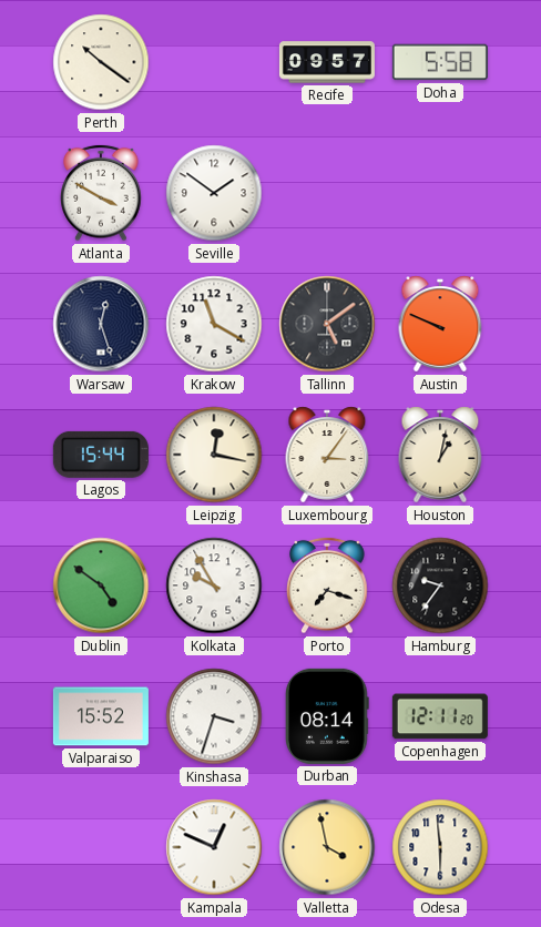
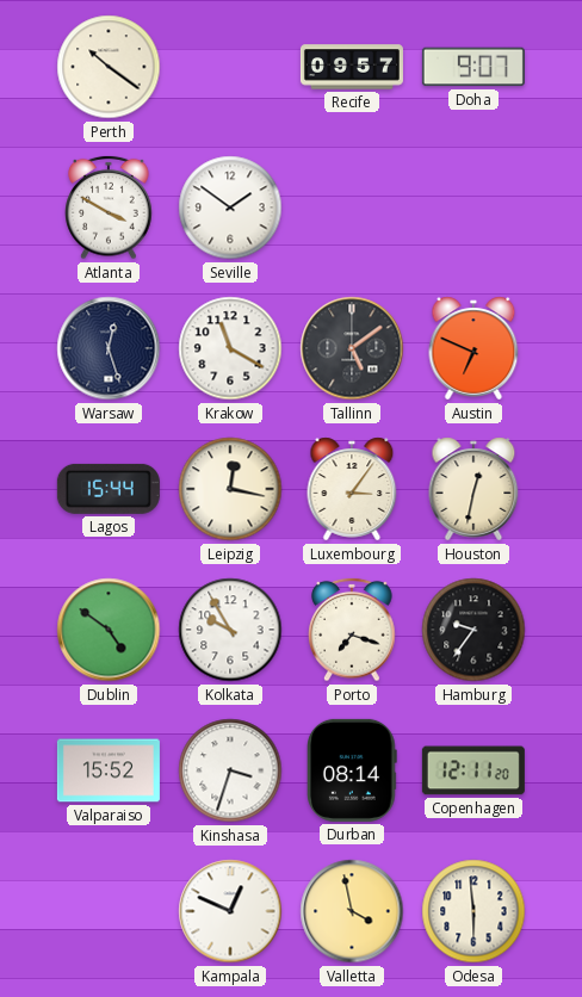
Doha: 5:58 -> 9:07
Austin: 9:49 -> 6:49
Houston: 1:02 -> 12:32
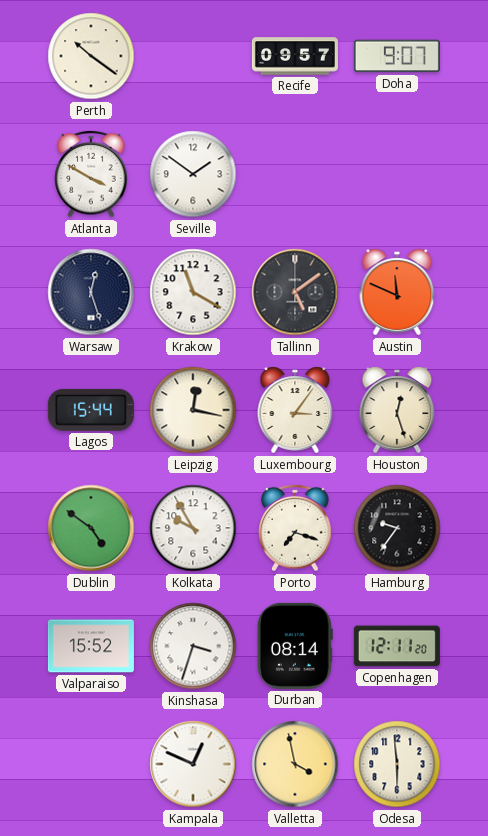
Austin: 6:49 -> 11:49
Houston: 12:32 -> 12:27
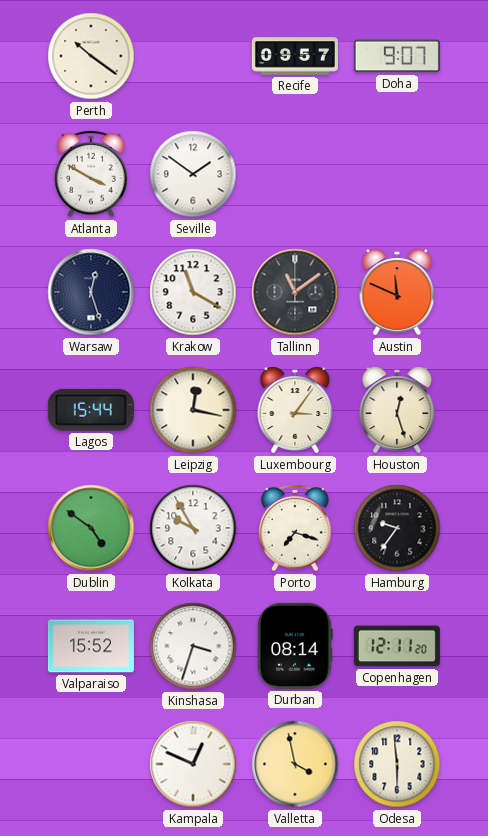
Tallinn: 5:09 -> 11:09
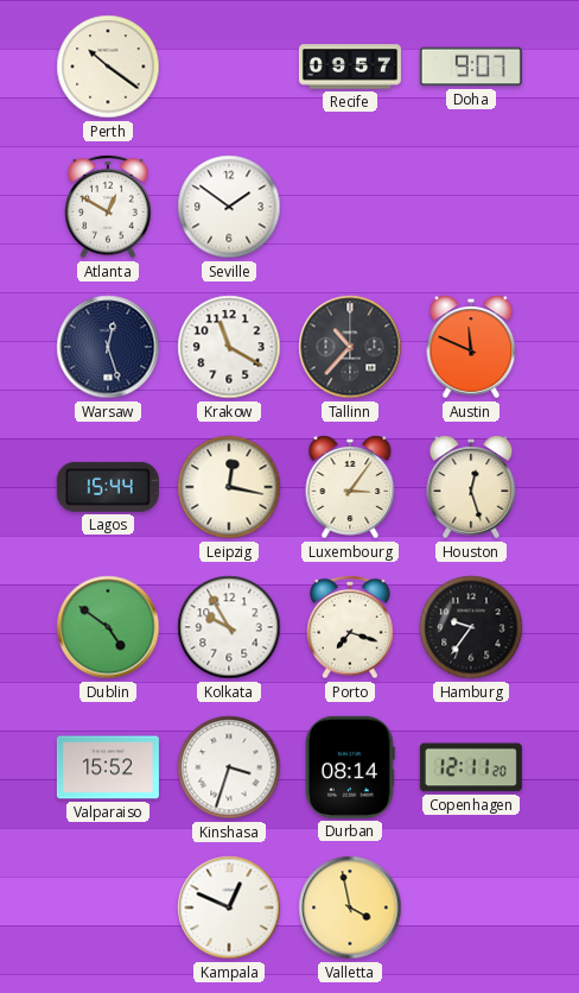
Atlanta: 3:50 -> 12:50
Tallinn: 11:09 -> 10:37
Odesa: 5:59 -> none
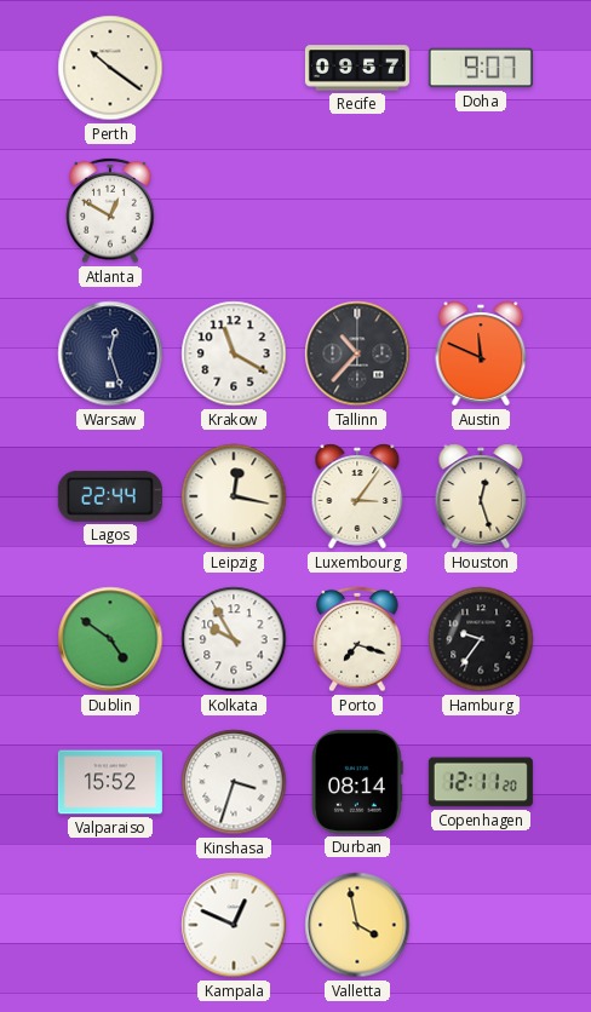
Seville: 1:51 -> none
Lagos: 15:44 -> 22:44
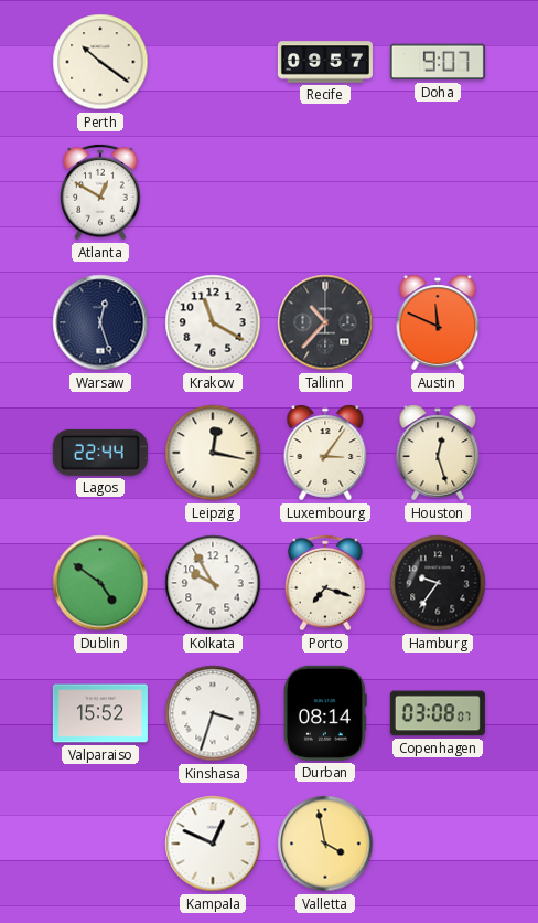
Copenhagen: 12:11 -> 03:08
